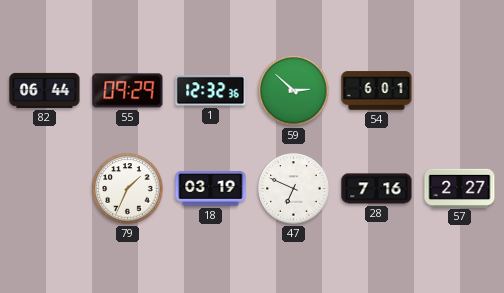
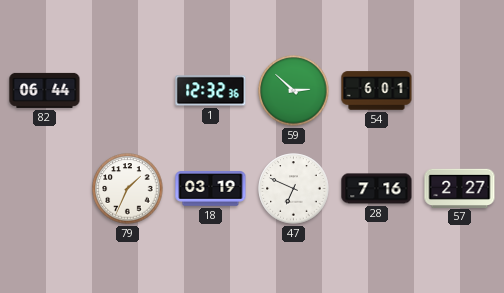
55: 09:29 -> none
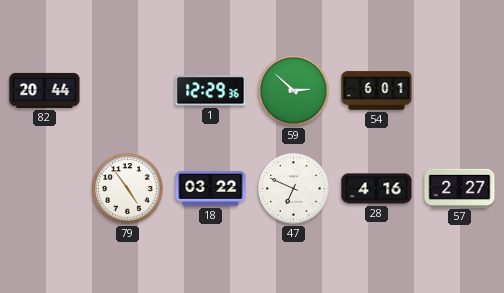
82: 06:44 -> 20:44
1: 12:32 -> 12:29
79: 1:34 -> 4:54
18: 03:19 -> 03:22
28: 7:16 -> 4:16
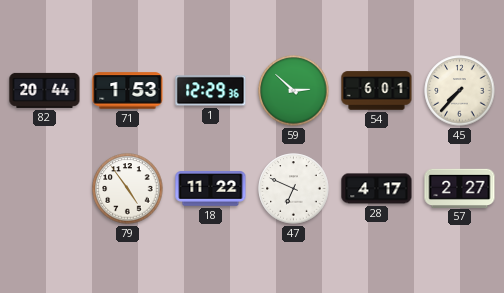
71: none -> 1:53
45: none -> 7:37
18: 03:22 -> 11:22
28: 4:16 -> 4:17
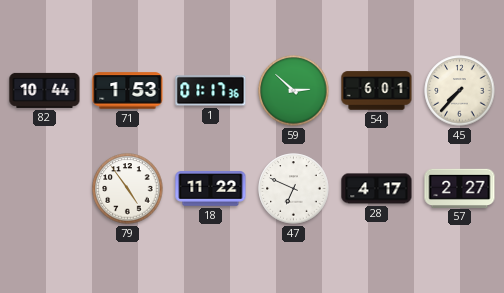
82: 20:44 -> 10:44
1: 12:29 -> 01:17
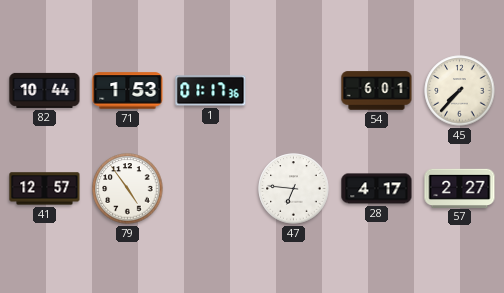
59: 2:52 -> none
41: none -> 12:57
18: 11:22 -> none
47: 6:49 -> 6:46
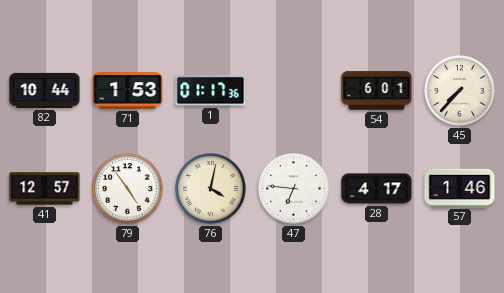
76: none -> 4:02
57: 2:27 -> 1:46
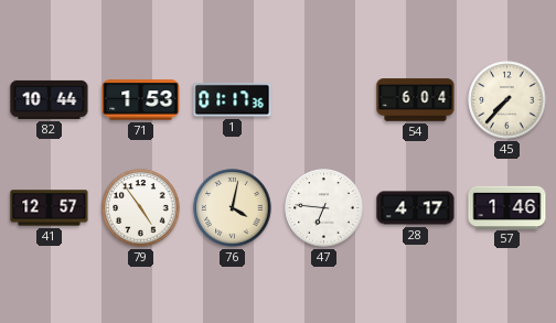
54: 6:01 -> 6:04
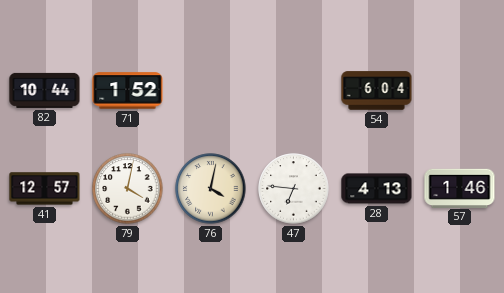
71: 1:53 -> 1:52
1: 01:17 -> none
45: 7:37 -> none
79: 4:54 -> 4:02
28: 4:17 -> 4:13
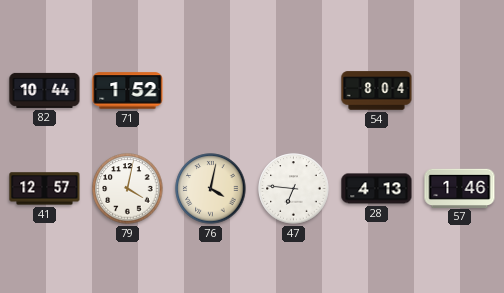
54: 6:04 -> 8:04
